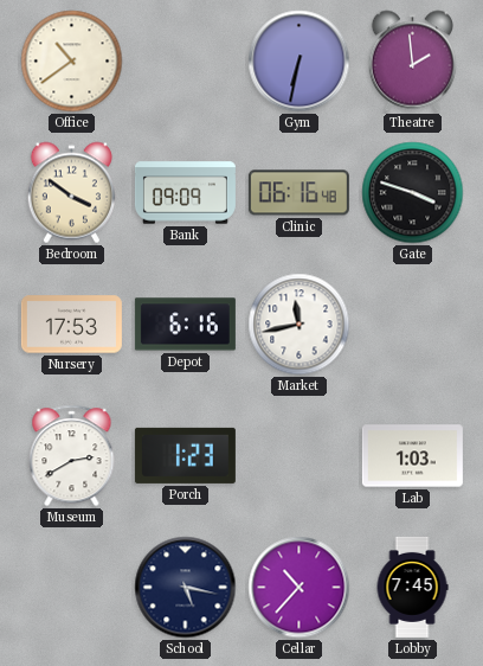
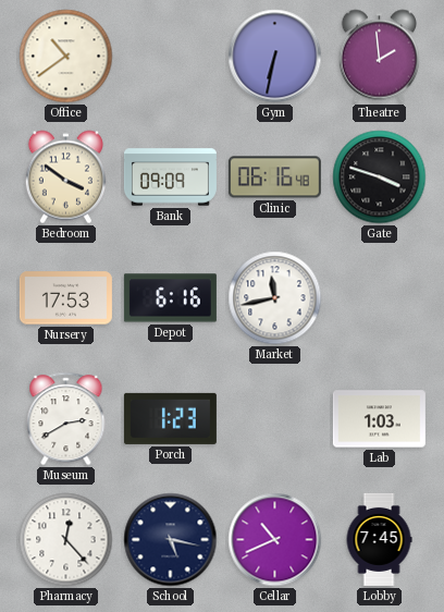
Pharmacy: none -> 12:23
Cellar: 10:37 -> 10:41
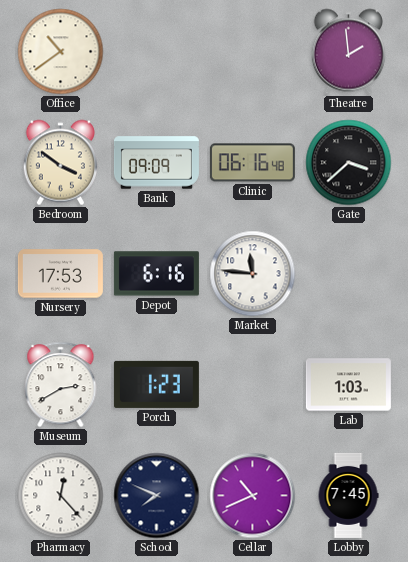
Gym: 6:32 -> none
Gate: 3:48 -> 3:38
Market: 11:43 -> 11:46
School: 5:17 -> 7:49
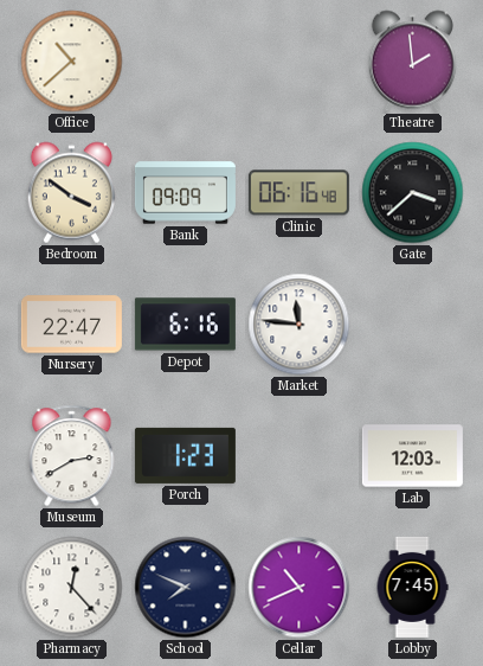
Office: 10:39 -> 10:38
Nursery: 17:53 -> 22:47
Lab: 1:03 -> 12:03
